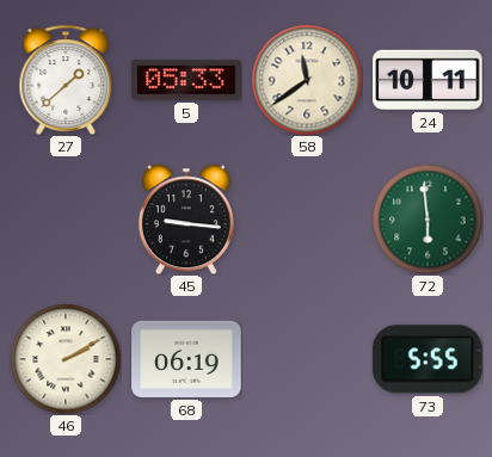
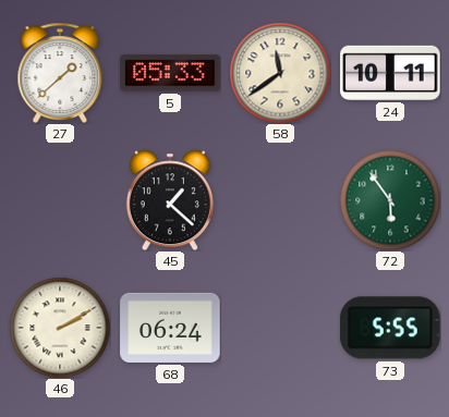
45: 9:16 -> 1:22
72: 5:59 -> 5:54
68: 06:19 -> 06:24
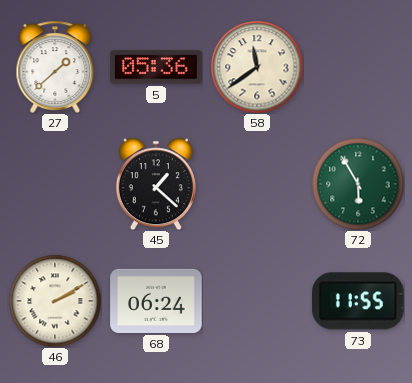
5: 05:33 -> 05:36
24: 10:11 -> none
72: 5:54 -> 5:55
73: 5:55 -> 11:55
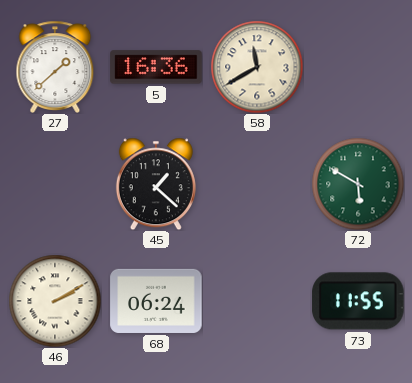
5: 05:36 -> 16:36
58: 11:39 -> 11:40
72: 5:55 -> 5:50
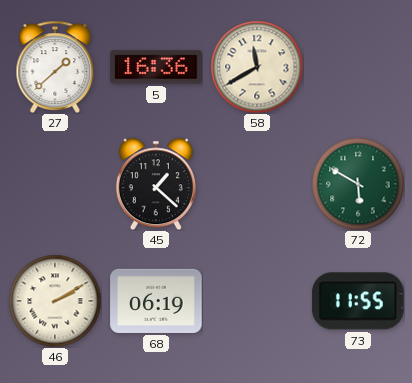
68: 06:24 -> 06:19
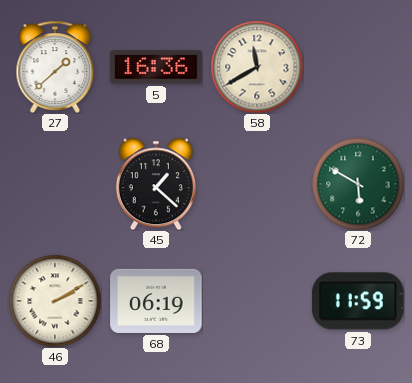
73: 11:55 -> 11:59
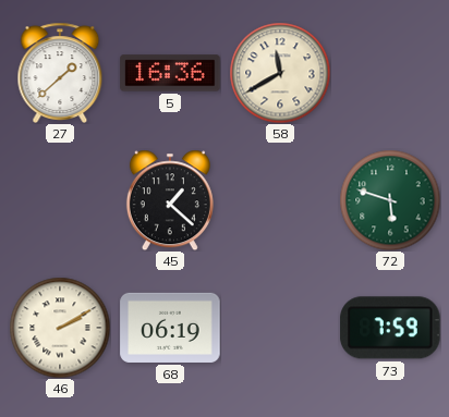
72: 5:50 -> 5:48
73: 11:59 -> 7:59
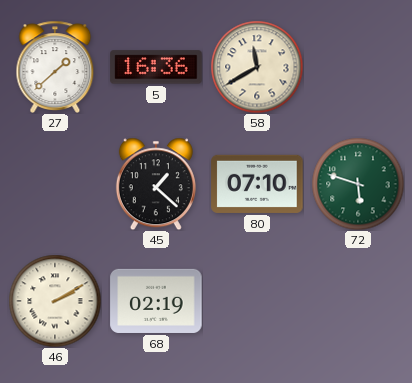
80: none -> 07:10
68: 06:19 -> 02:19
73: 7:59 -> none
